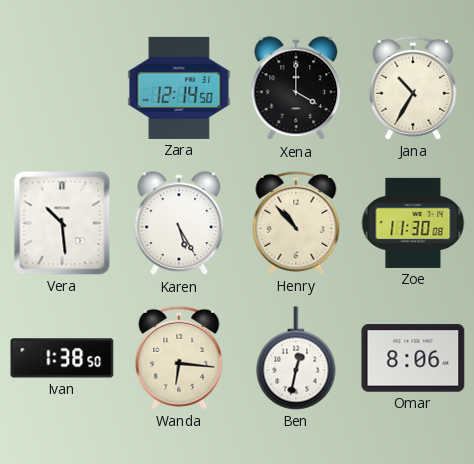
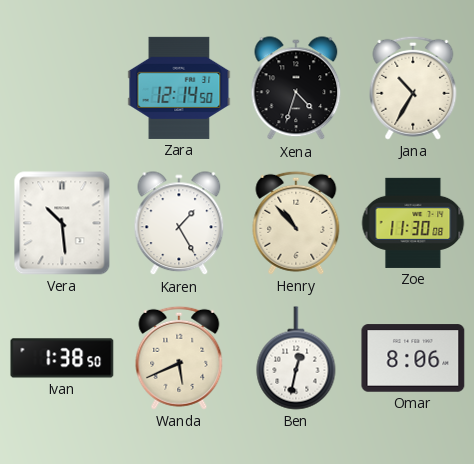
Xena: 4:00 -> 4:33
Karen: 5:25 -> 1:25
Wanda: 6:16 -> 5:41
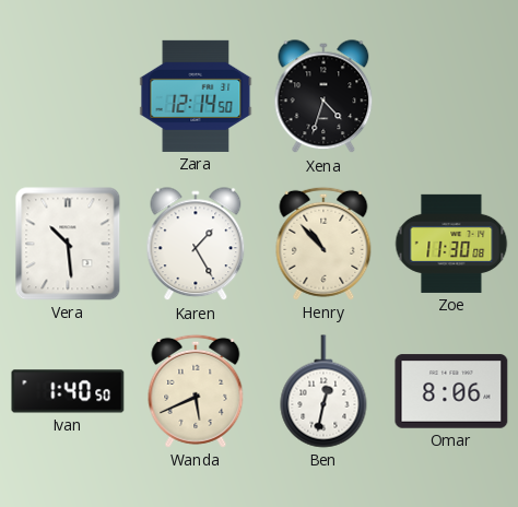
Jana: 10:35 -> none
Ivan: 1:38 -> 1:40
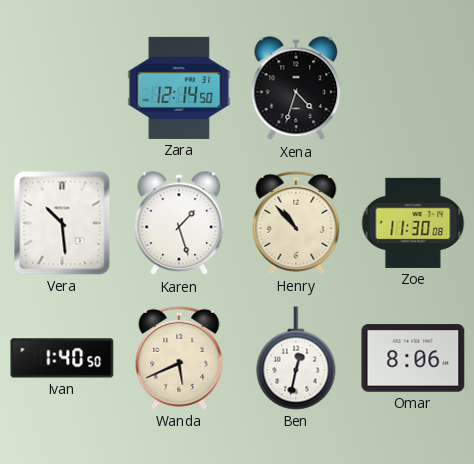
Karen: 1:25 -> 1:27
